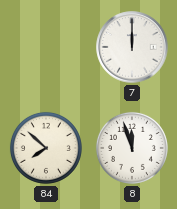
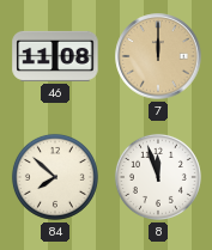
46: none -> 11:08
7 dial: white -> champagne
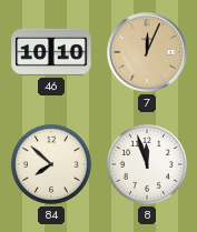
46: 11:08 -> 10:10
7: 12:00 -> 12:04
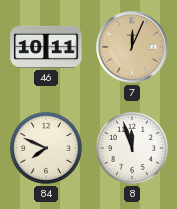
46: 10:10 -> 10:11
84: 7:52 -> 7:49
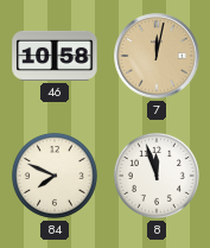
46: 10:11 -> 10:58
7: 12:04 -> 12:02
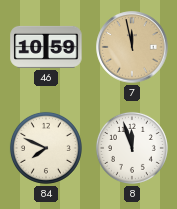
46: 10:58 -> 10:59
7: 12:02 -> 11:58
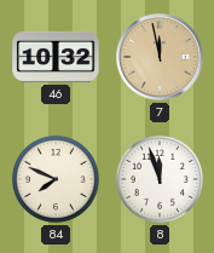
46: 10:59 -> 10:32
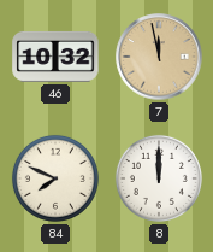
8: 11:57 -> 12:00
